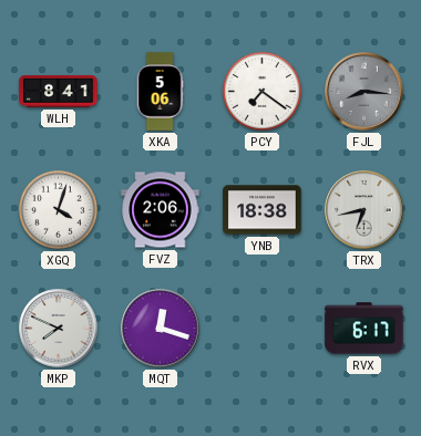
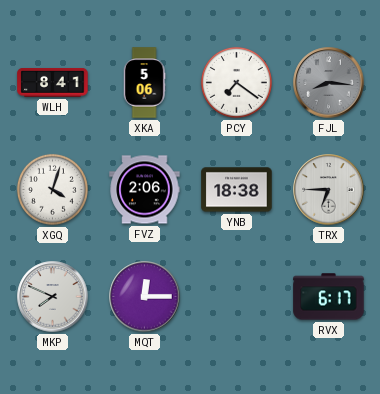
TRX: 6:43 -> 6:45
MQT: 12:18 -> 12:15
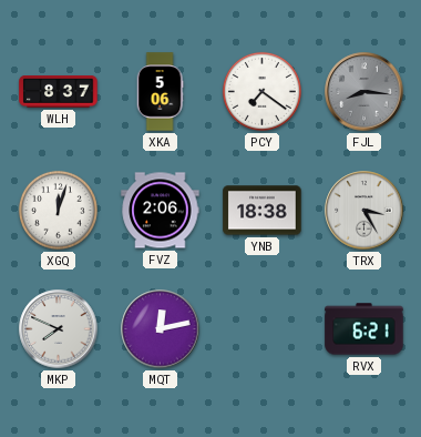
WLH: 8:41 -> 8:37
XGQ: 4:03 -> 12:03
TRX: 6:45 -> 3:25
MQT: 12:15 -> 12:13
RVX: 6:17 -> 6:21
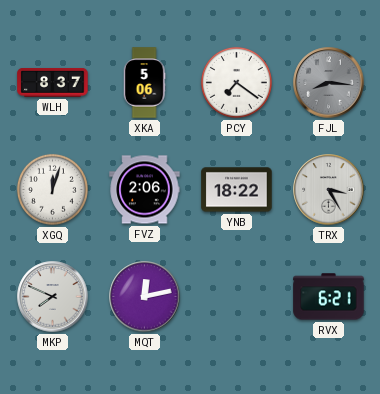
YNB: 18:38 -> 18:22
